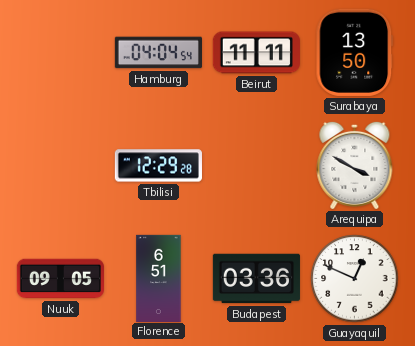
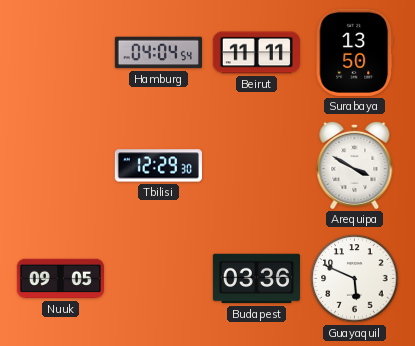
Tbilisi: 12:29:28 -> 12:29:30
Florence: 6:51 -> none
Guayaquil: 12:49 -> 5:49
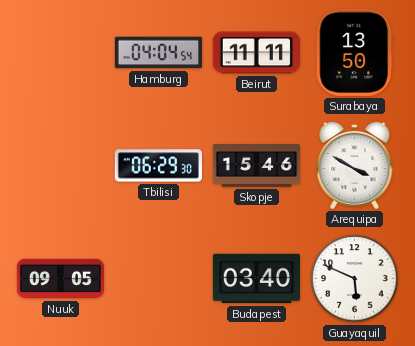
Tbilisi: 12:29 -> 06:29
Skopje: none -> 15:46
Budapest: 03:36 -> 03:40
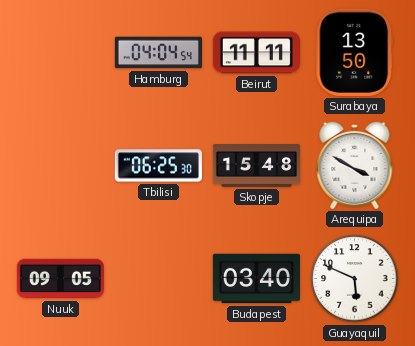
Tbilisi: 06:29 -> 06:25
Skopje: 15:46 -> 15:48
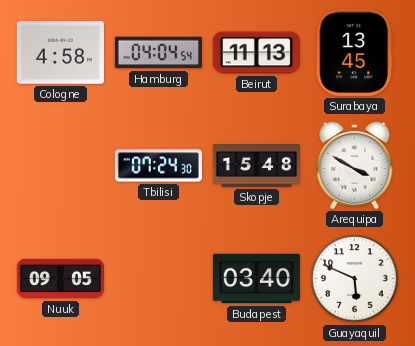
Cologne: none -> 4:58
Beirut: 11:11 -> 11:13
Surabaya: 13:50 -> 13:45
Tbilisi: 06:25 -> 07:24
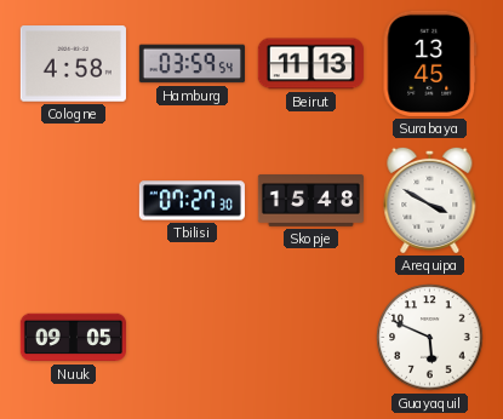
Hamburg: 04:04 -> 03:59
Tbilisi: 07:24 -> 07:27
Budapest: 03:40 -> none
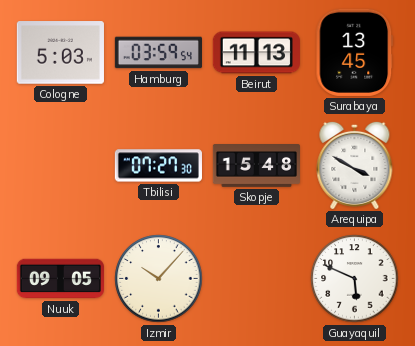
Cologne: 4:58 -> 5:03
Izmir: none -> 10:07
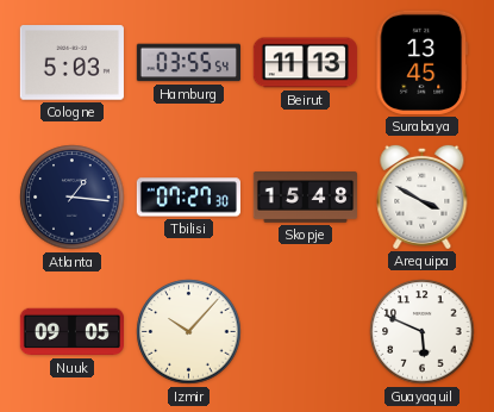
Hamburg: 03:59 -> 03:55
Atlanta: none -> 1:16
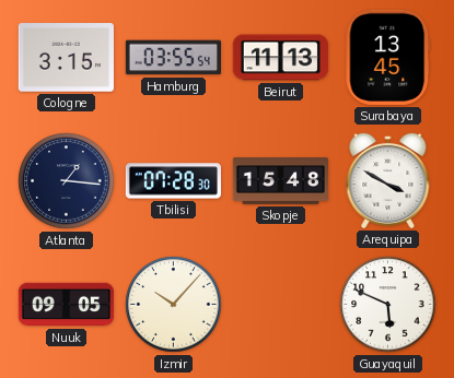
Cologne: 5:03 -> 3:15
Tbilisi: 07:27 -> 07:28
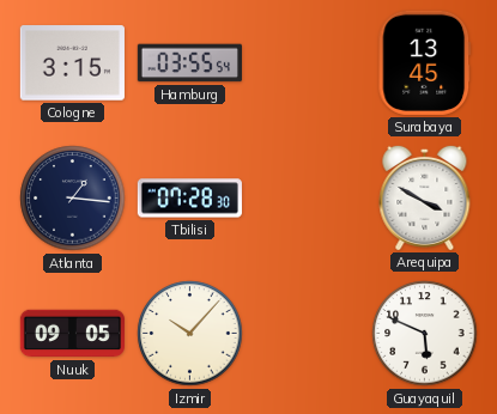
Beirut: 11:13 -> none
Skopje: 15:48 -> none
